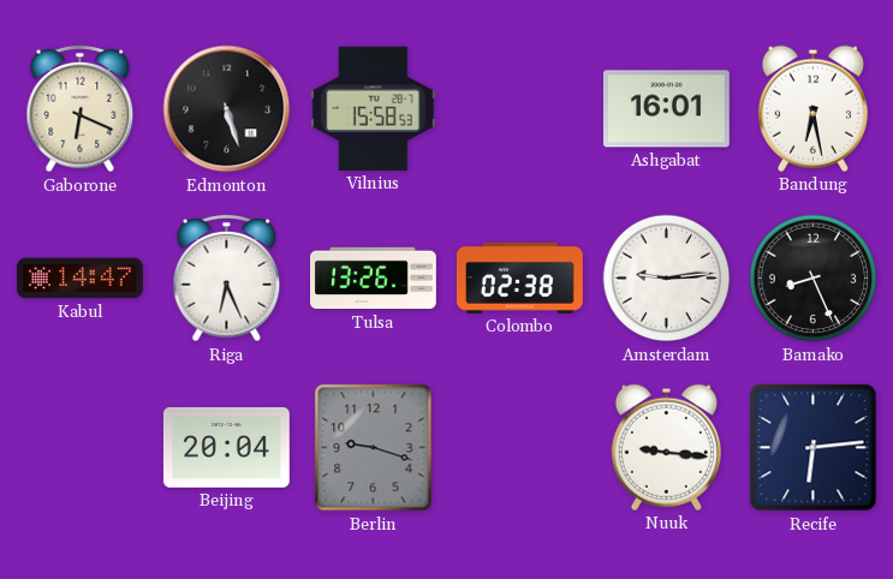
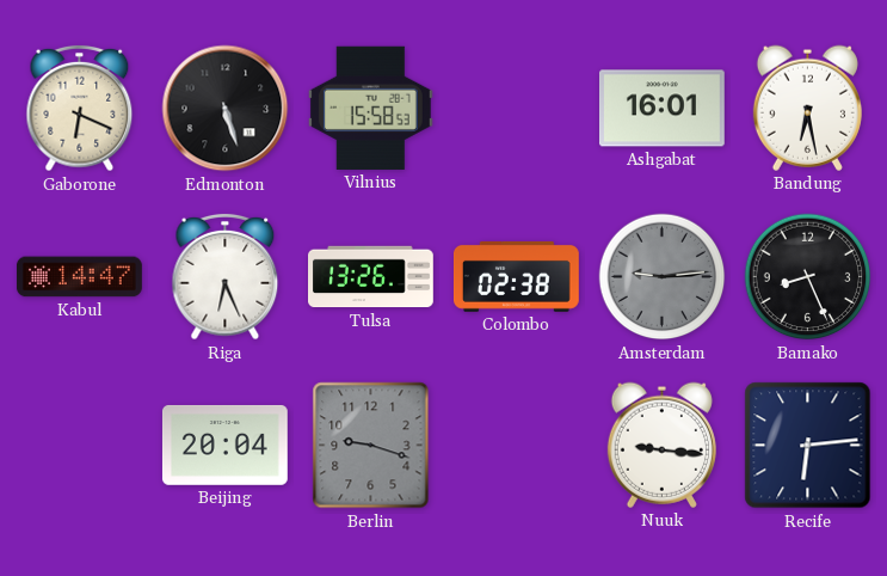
Amsterdam dial: white -> grey
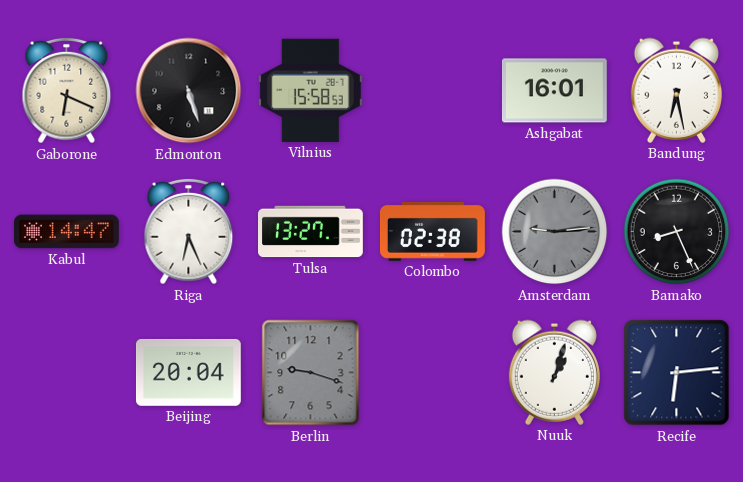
Tulsa: 13:26 -> 13:27
Nuuk: 9:16 -> 1:03
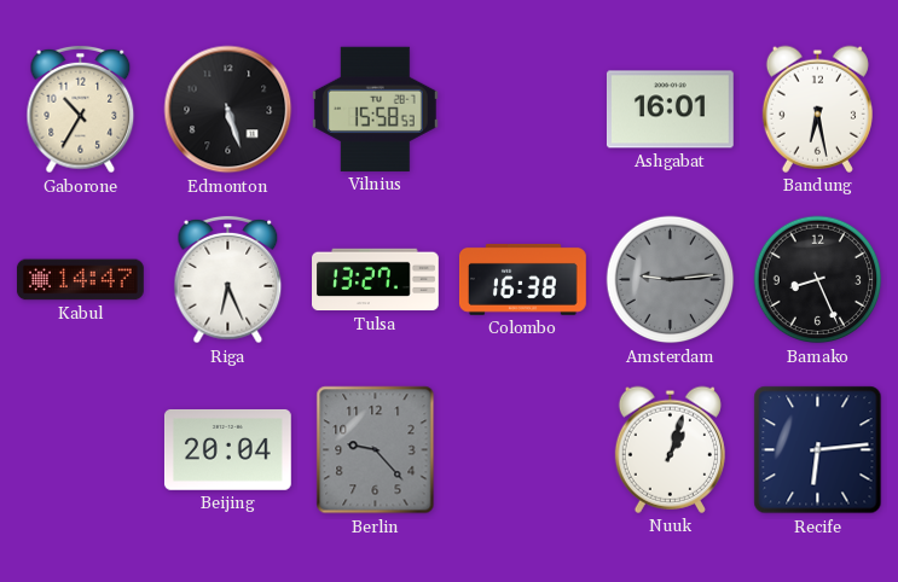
Gaborone: 6:19 -> 10:35
Colombo: 02:38 -> 16:38
Berlin: 9:18 -> 9:23
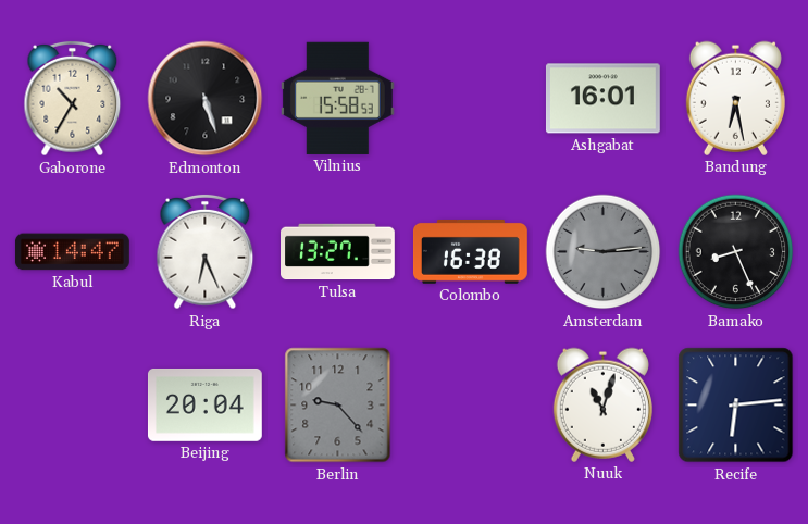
Nuuk: 1:03 -> 11:03
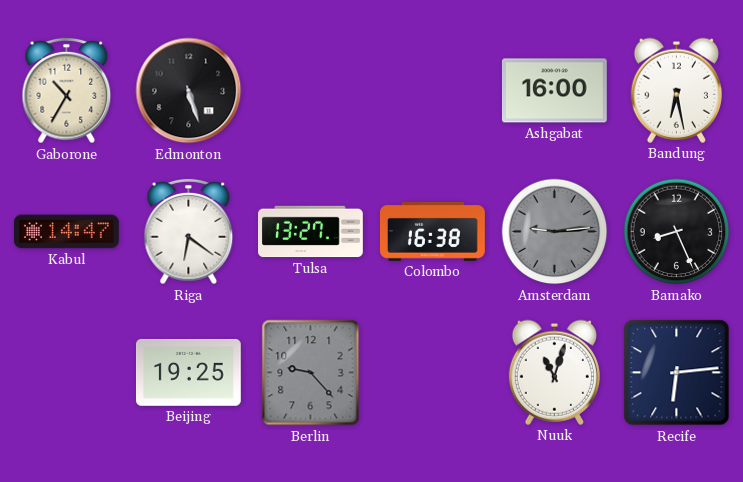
Vilnius: 15:58 -> none
Ashgabat: 16:01 -> 16:00
Riga: 6:26 -> 6:21
Beijing: 20:04 -> 19:25
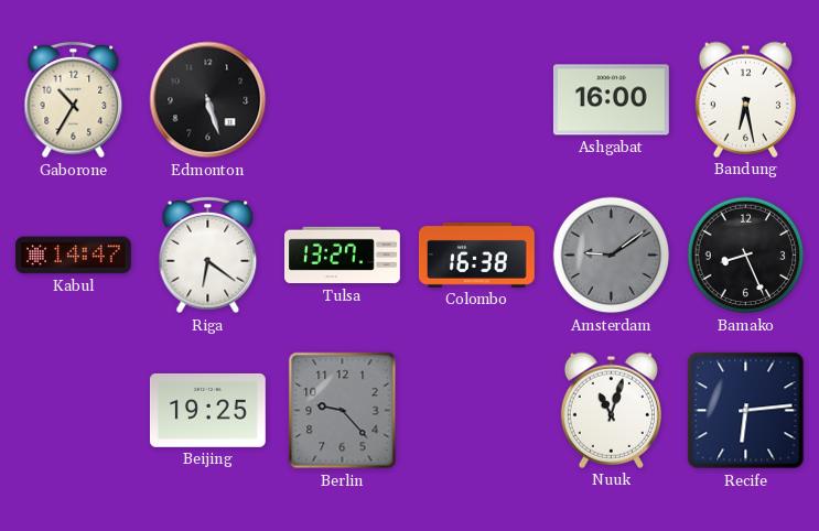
Amsterdam: 9:14 -> 9:09
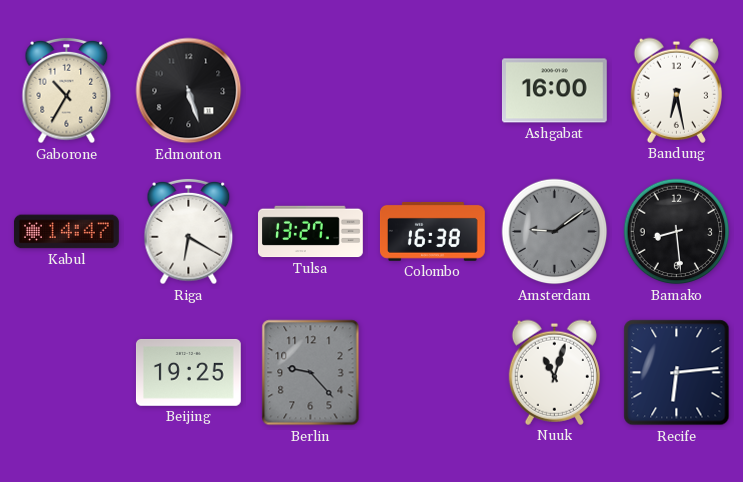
Riga: 6:21 -> 6:20
Bamako: 8:26 -> 8:29
